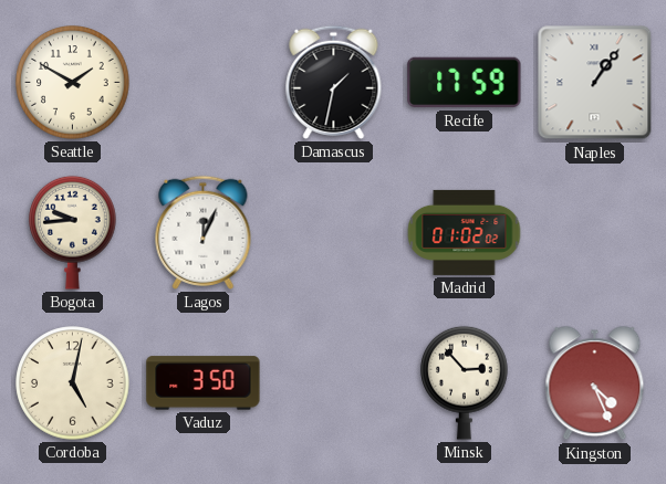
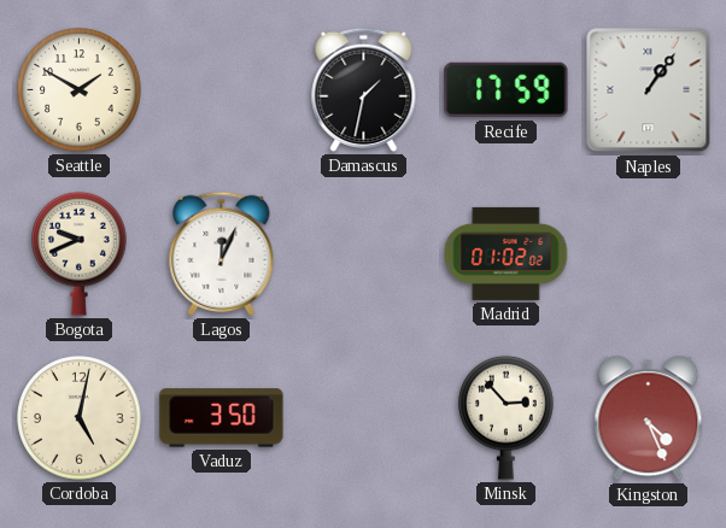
Bogota: 9:44 -> 9:41
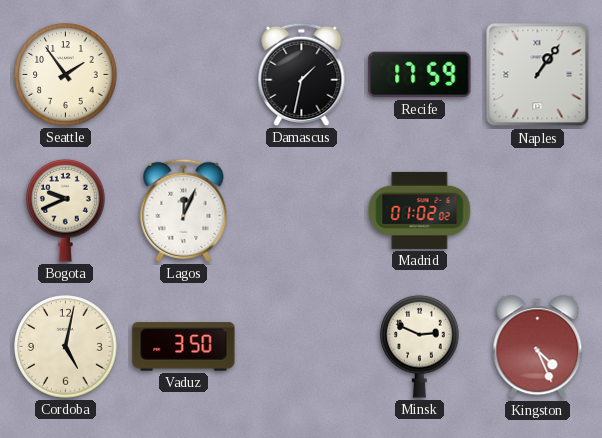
Seattle: 1:50 -> 1:54
Minsk: 2:53 -> 2:49
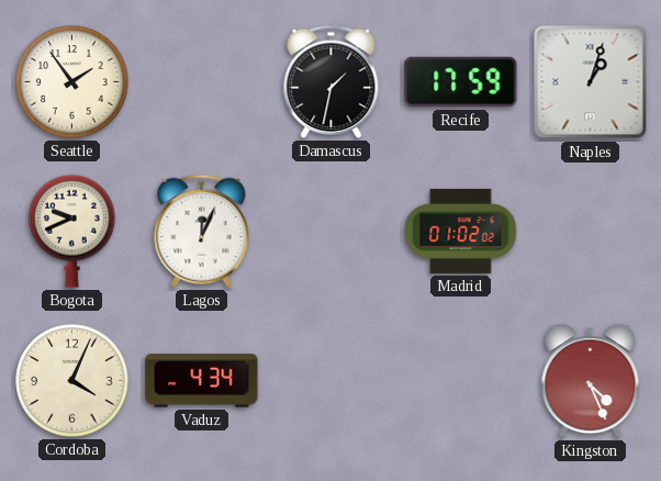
Naples: 1:06 -> 1:03
Cordoba: 5:02 -> 4:04
Vaduz: 3:50 -> 4:34
Minsk: 2:49 -> none
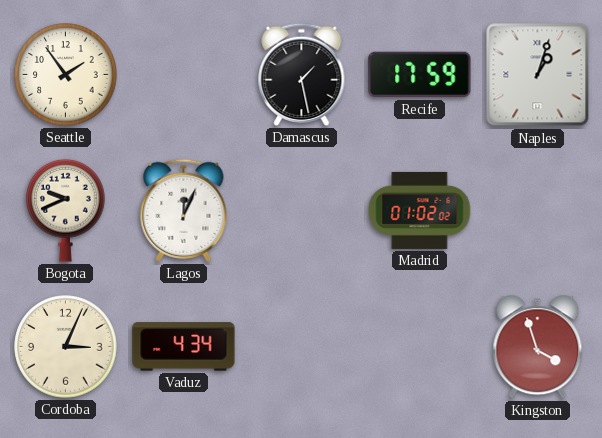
Damascus: 1:32 -> 1:28
Cordoba: 4:04 -> 3:04
Kingston: 4:26 -> 3:57
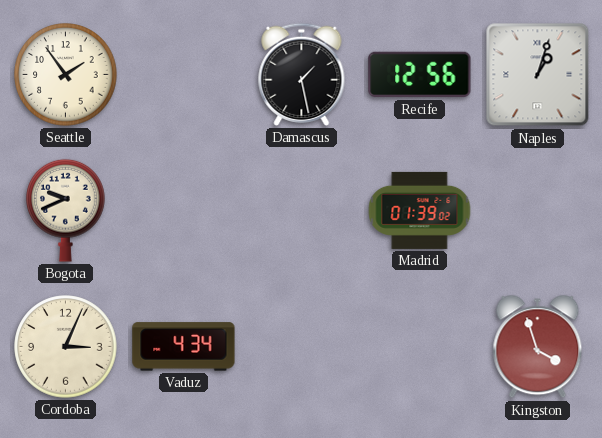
Recife: 17:59 -> 12:56
Lagos: 12:04 -> none
Madrid: 01:02 -> 01:39
